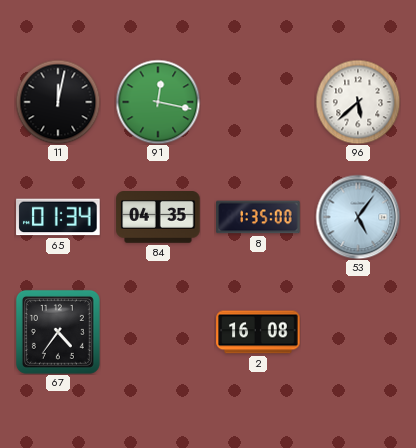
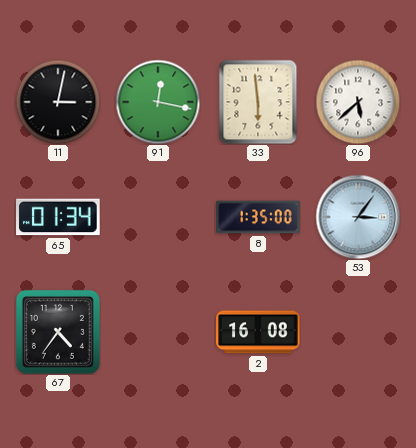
11: 12:02 -> 3:02
33: none -> 5:59
84: 04:35 -> none
53: 5:06 -> 3:06
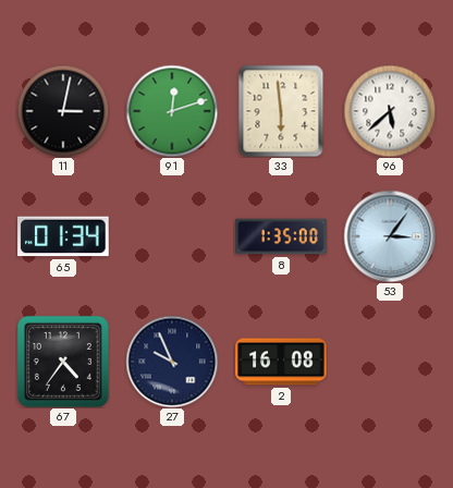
91: 12:17 -> 12:12
27: none -> 9:56
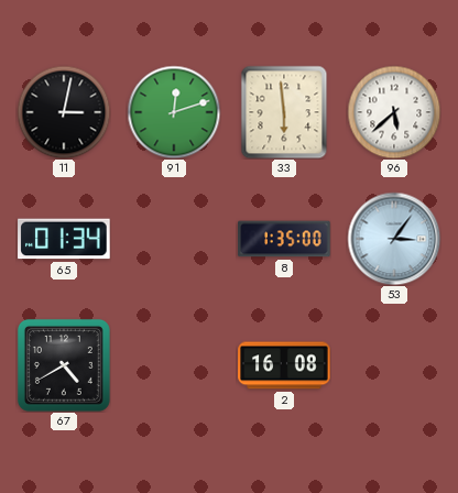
67: 4:36 -> 4:40
27: 9:56 -> none
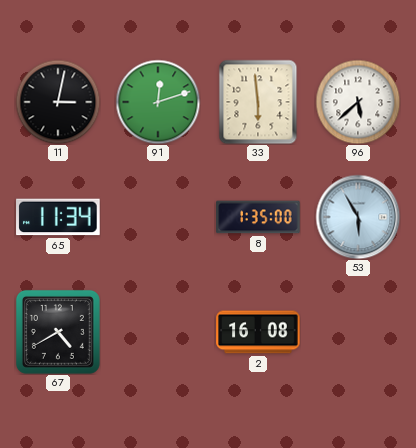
65: 01:34 -> 11:34
53: 3:06 -> 5:55
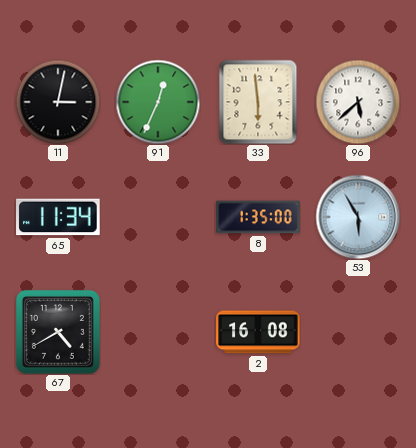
91: 12:12 -> 12:34
